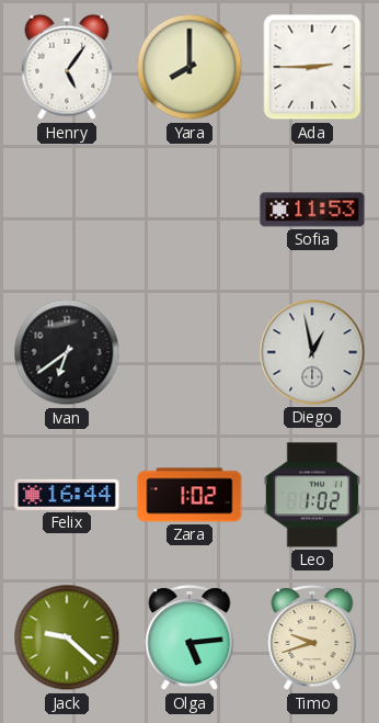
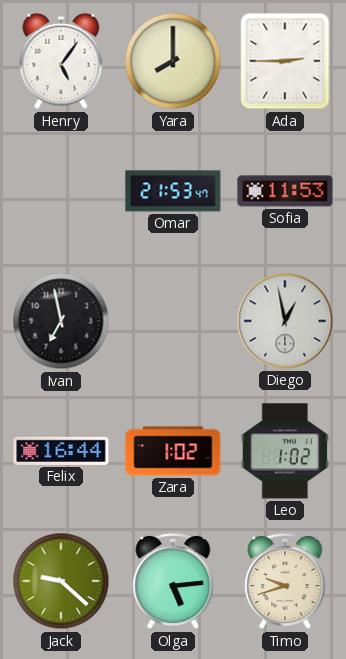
Omar: none -> 21:53
Ivan: 6:39 -> 6:58
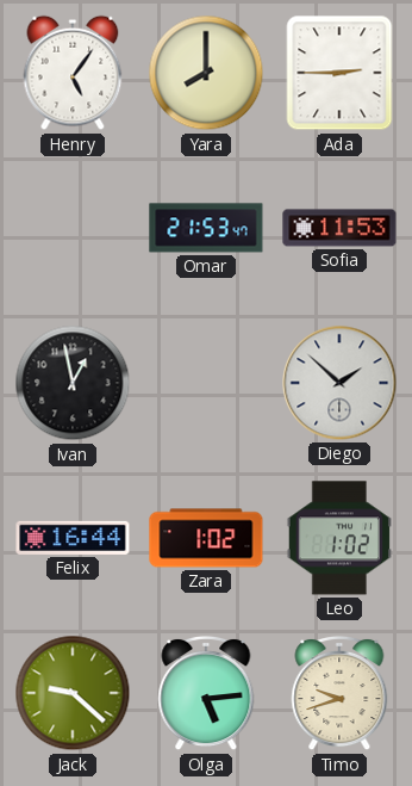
Ivan: 6:58 -> 12:58
Diego: 12:58 -> 1:52
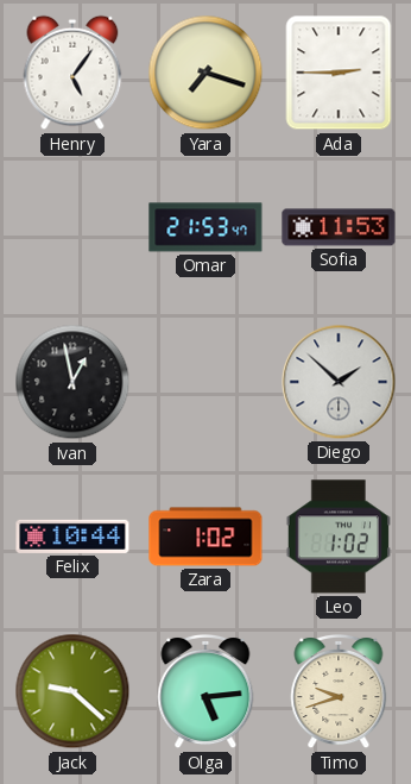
Yara: 8:00 -> 7:18
Felix: 16:44 -> 10:44
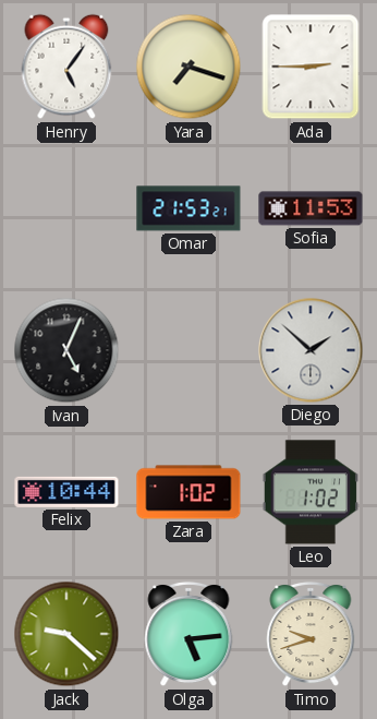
Omar: 21:53:47 -> 21:53:21
Ivan: 12:58 -> 5:04
